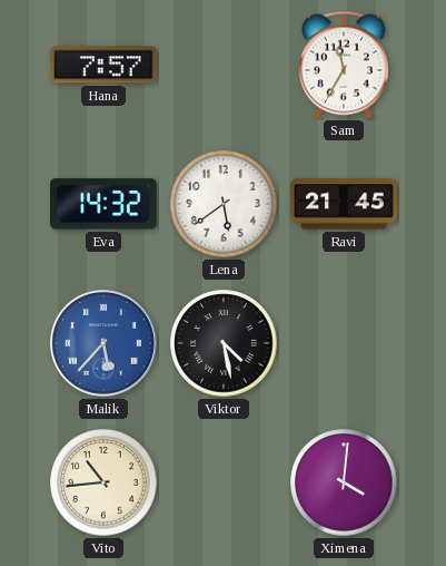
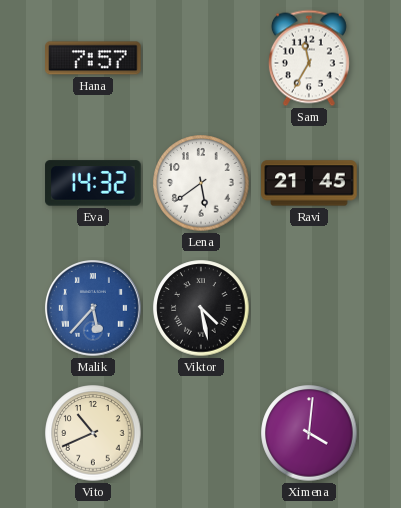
Vito: 10:44 -> 10:41
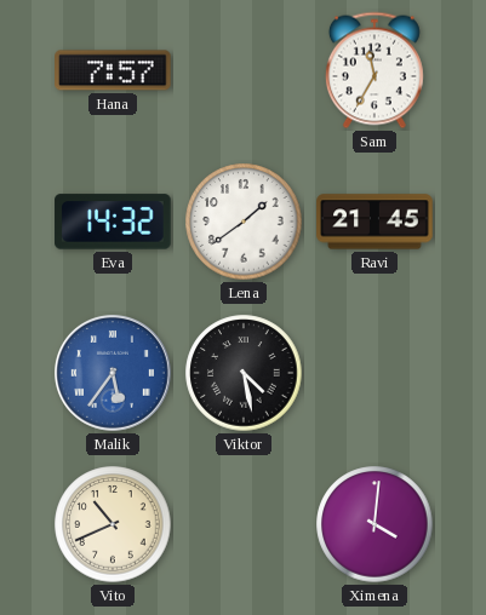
Lena: 5:39 -> 1:39
Malik: 5:37 -> 5:36
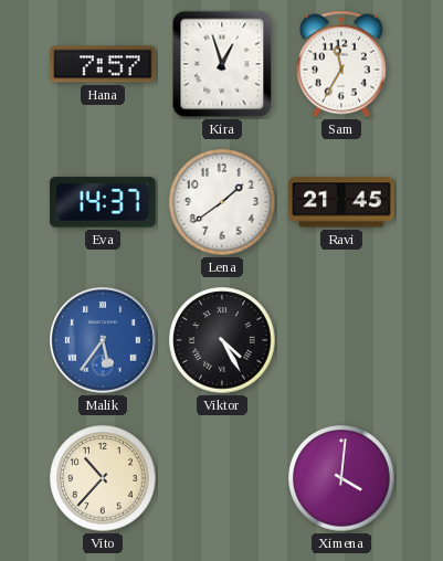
Kira: none -> 12:57
Eva: 14:32 -> 14:37
Viktor: 4:28 -> 4:25
Vito: 10:41 -> 10:37
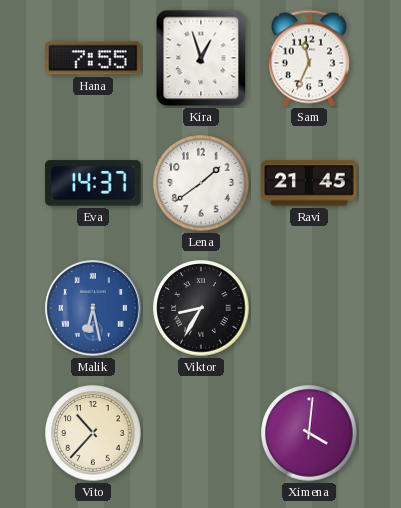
Hana: 7:57 -> 7:55
Sam: 11:35 -> 11:34
Malik: 5:36 -> 6:28
Viktor: 4:25 -> 8:35
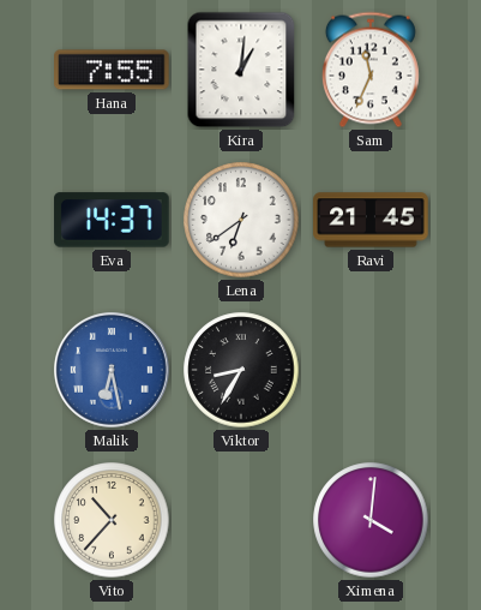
Kira: 12:57 -> 1:01
Lena: 1:39 -> 6:39
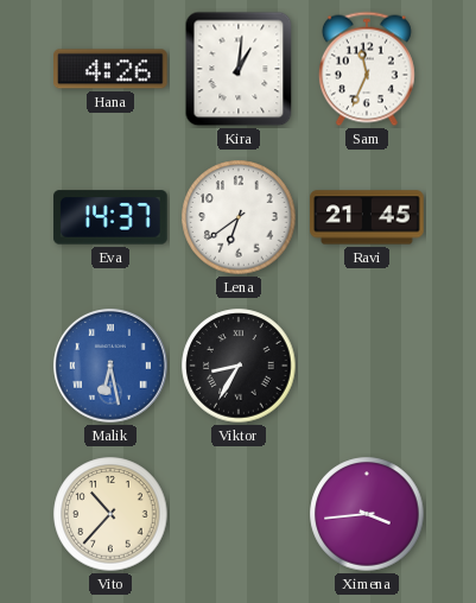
Hana: 7:55 -> 4:26
Ximena: 4:01 -> 3:44
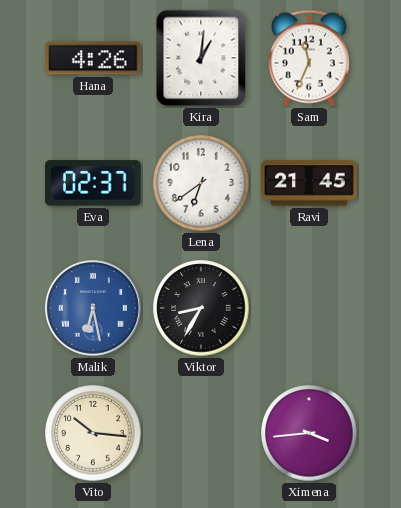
Eva: 14:37 -> 02:37
Vito: 10:37 -> 10:16
